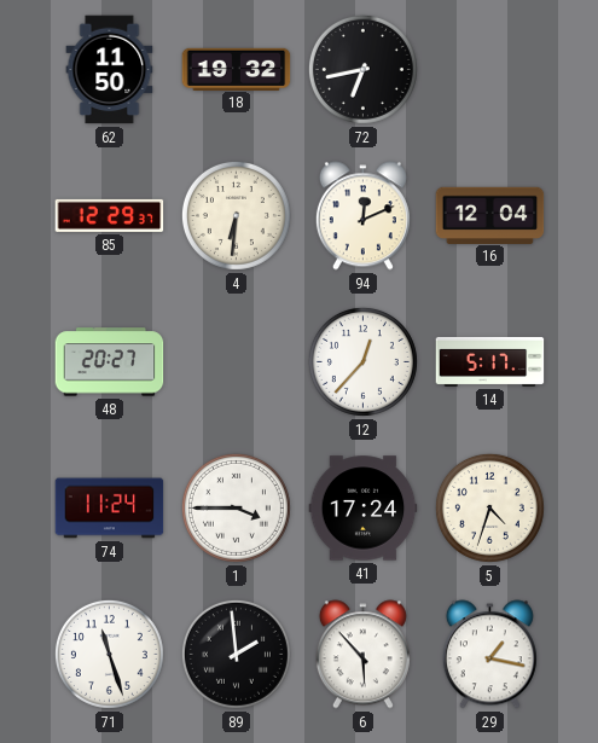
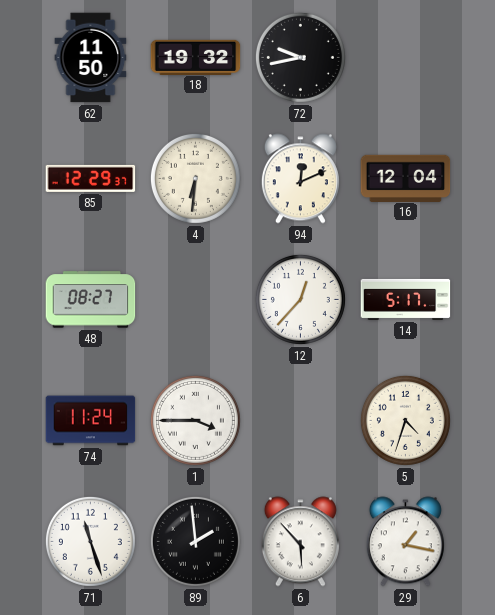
72: 6:43 -> 9:43
48: 20:27 -> 08:27
41: 17:24 -> none
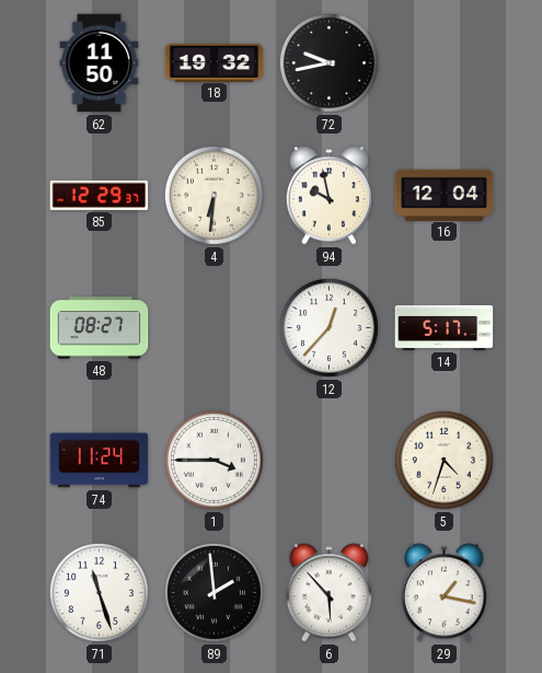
94: 12:11 -> 9:58
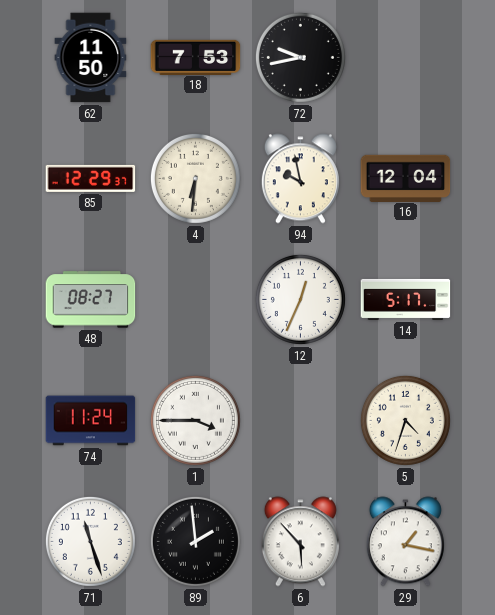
18: 19:32 -> 7:53
12: 12:37 -> 12:34
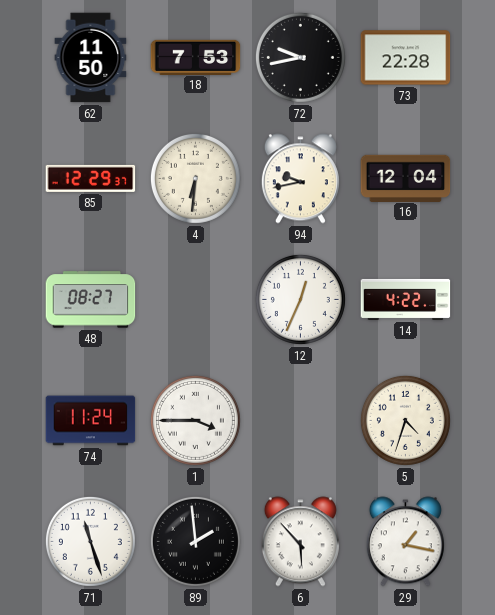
73: none -> 22:28
94: 9:58 -> 9:43
14: 5:17 -> 4:22
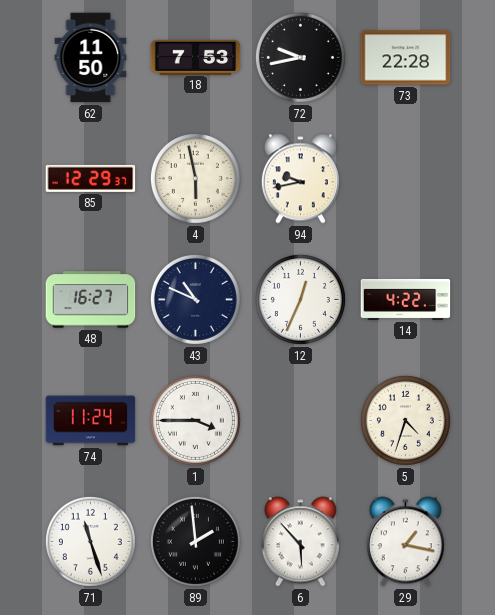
4: 6:31 -> 5:58
16: 12:04 -> none
48: 08:27 -> 16:27
43: none -> 10:49
